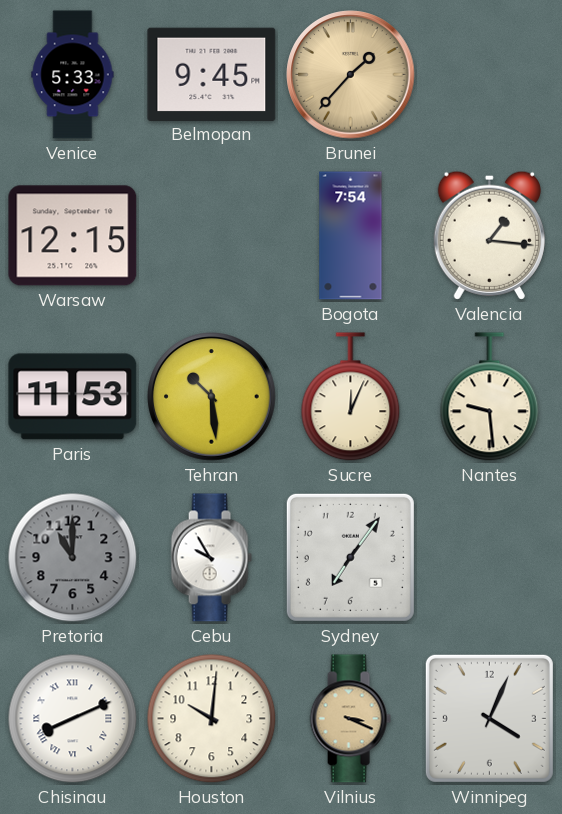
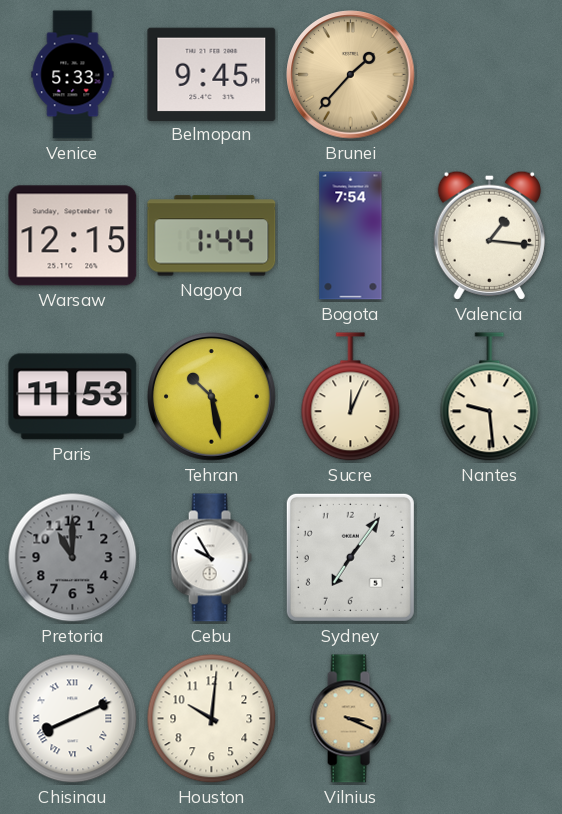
Nagoya: none -> 1:44
Tehran: 10:29 -> 10:28
Winnipeg: 4:04 -> none
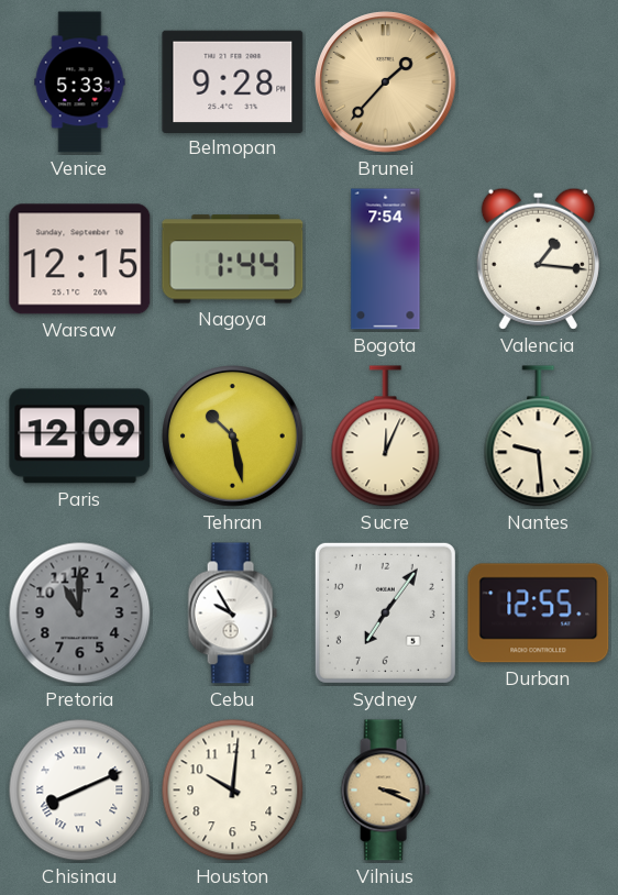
Belmopan: 9:45 -> 9:28
Paris: 11:53 -> 12:09
Durban: none -> 12:55
